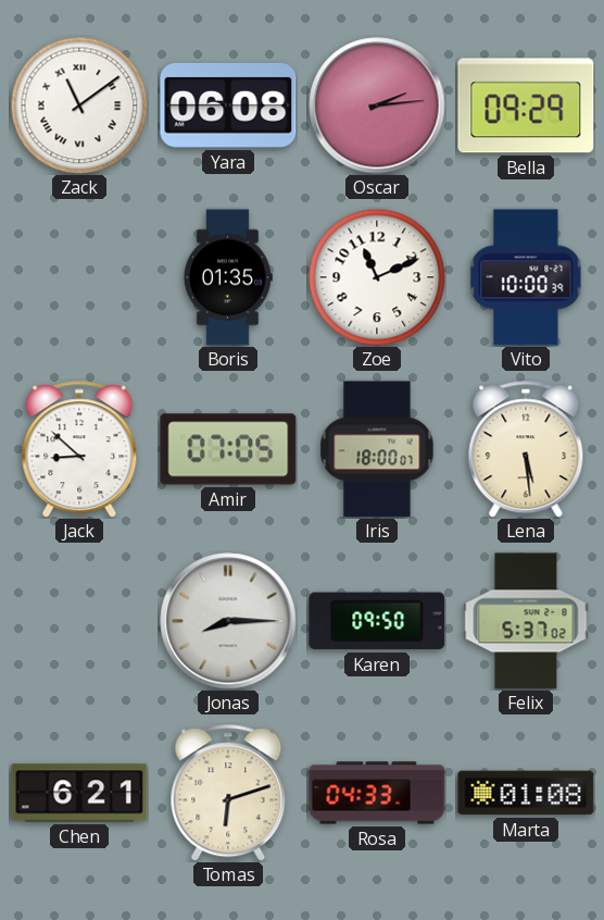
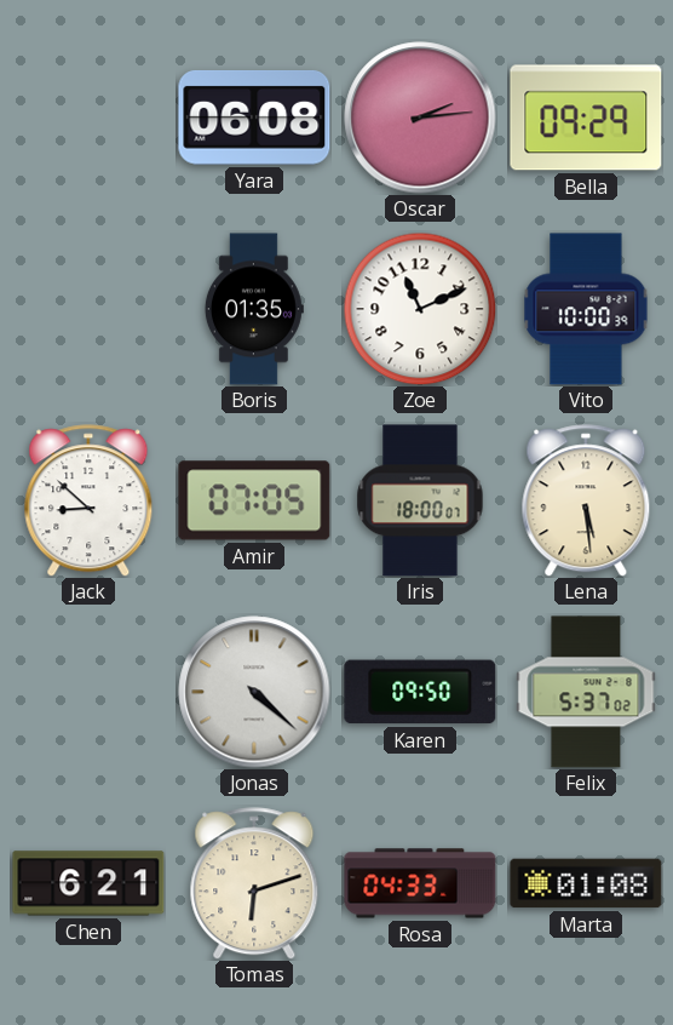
Zack: 11:09 -> none
Jonas: 8:15 -> 4:22
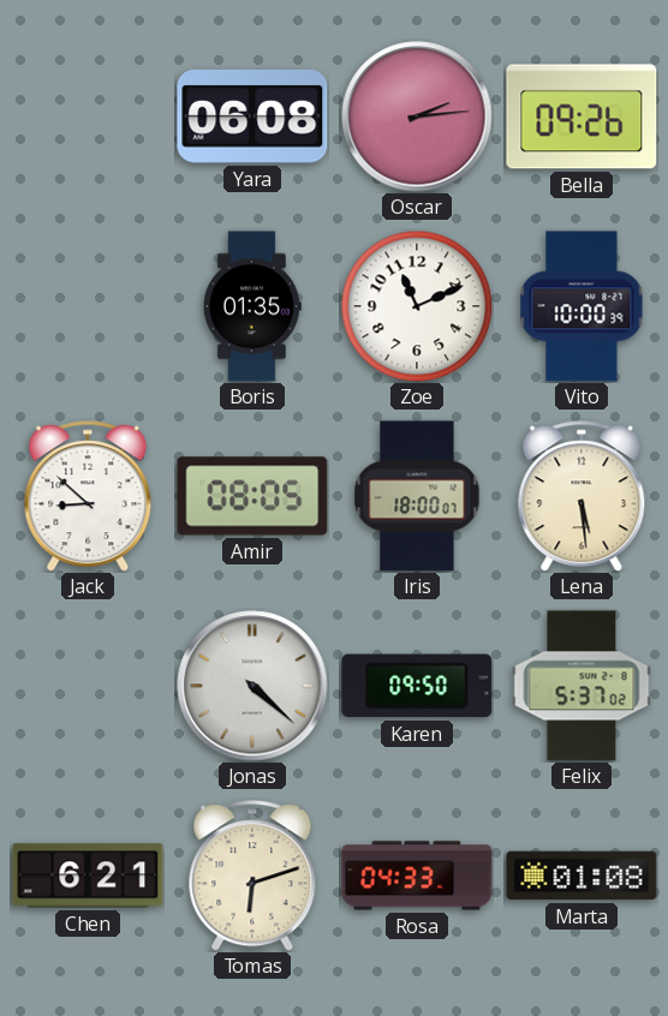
Bella: 09:29 -> 09:26
Amir: 07:05 -> 08:05
